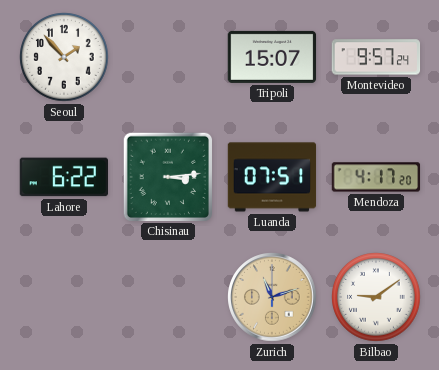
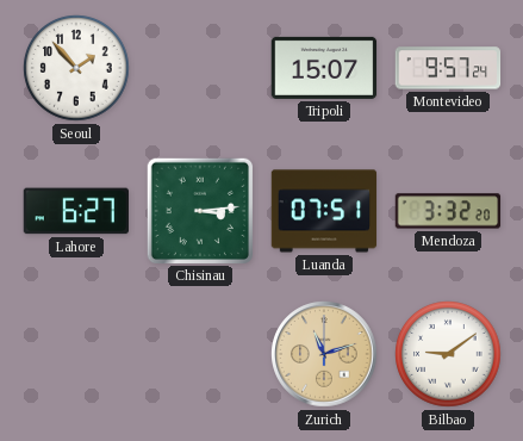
Lahore: 6:22 -> 6:27
Mendoza: 4:17 -> 3:32
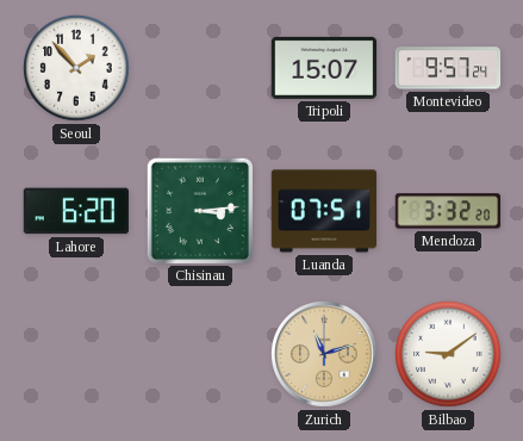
Lahore: 6:27 -> 6:20
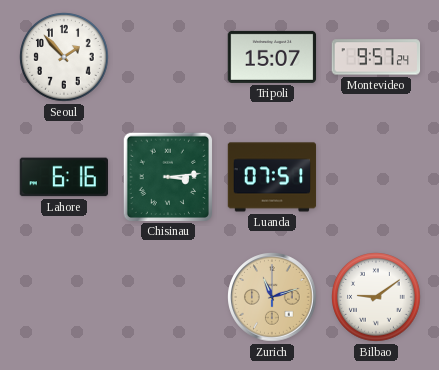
Lahore: 6:20 -> 6:16
Mendoza: 3:32 -> none
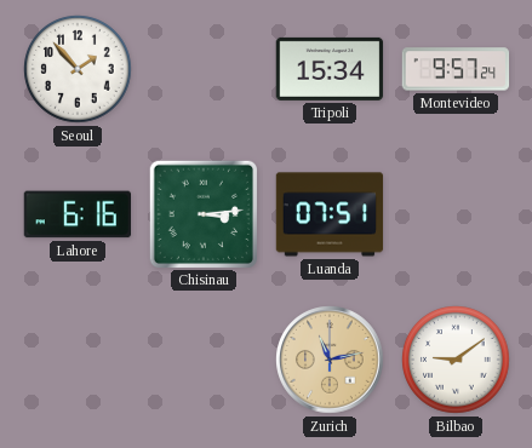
Tripoli: 15:07 -> 15:34
Zurich: 11:12 -> 11:13
